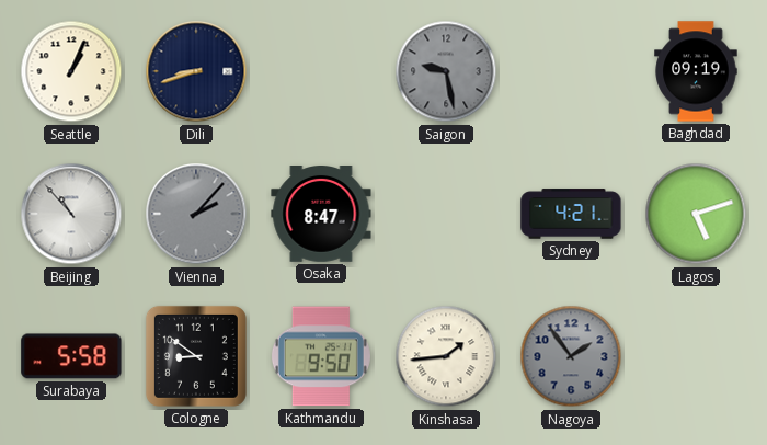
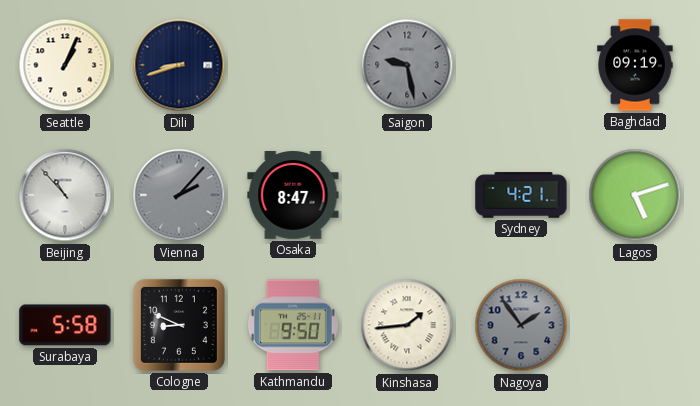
Cologne: 8:51 -> 8:49
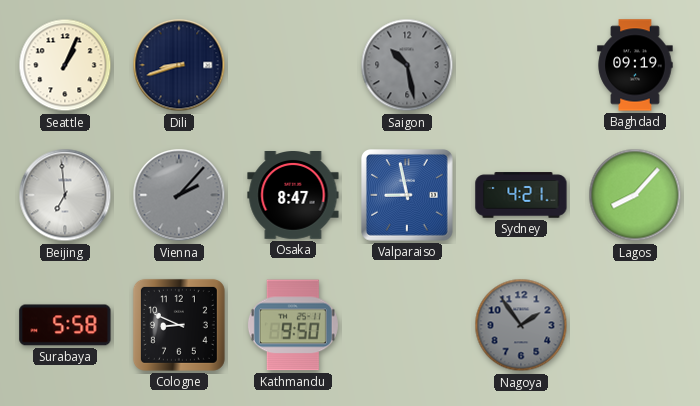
Saigon: 9:28 -> 10:28
Beijing: 10:53 -> 6:59
Valparaiso: none -> 8:58
Lagos: 5:12 -> 8:07
Kinshasa: 1:44 -> none
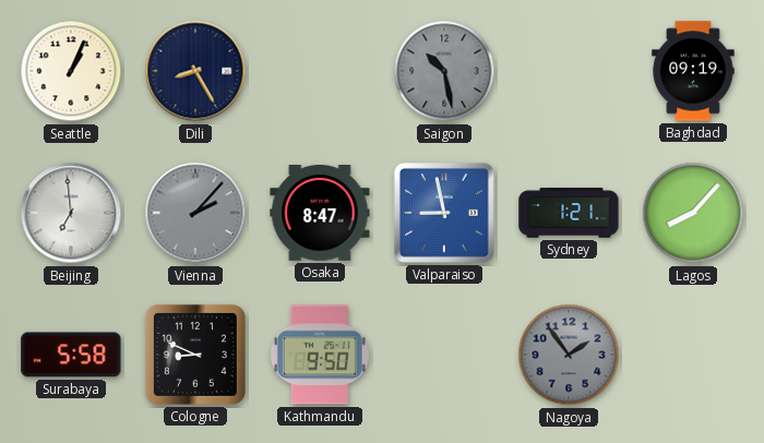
Dili: 8:42 -> 8:25
Sydney: 4:21 -> 1:21
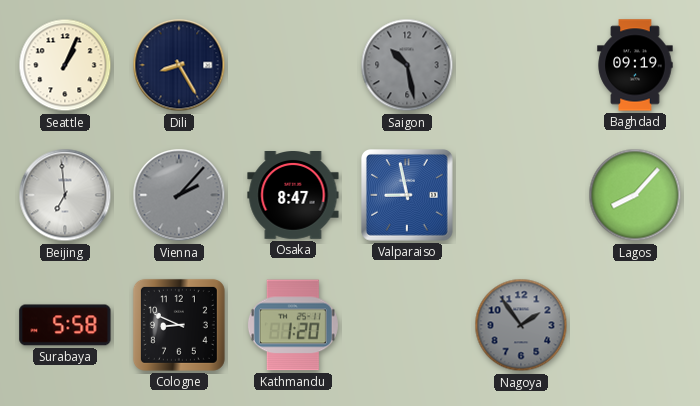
Sydney: 1:21 -> none
Kathmandu: 9:50 -> 1:20
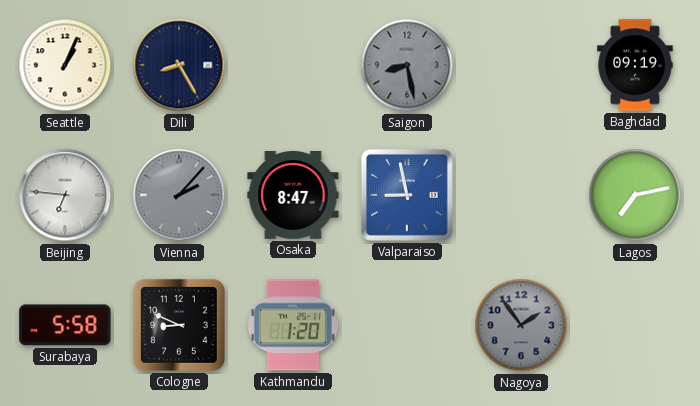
Saigon: 10:28 -> 8:28
Beijing: 6:59 -> 6:46
Lagos: 8:07 -> 7:13
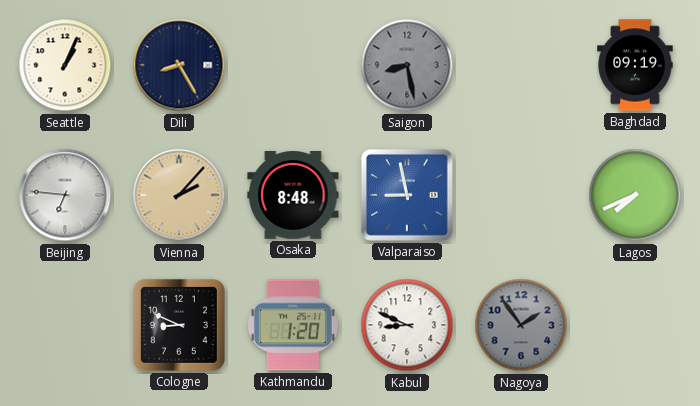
Vienna dial: grey -> champagne
Osaka: 8:47 -> 8:48
Lagos: 7:13 -> 7:41
Surabaya: 5:58 -> none
Kabul: none -> 8:49
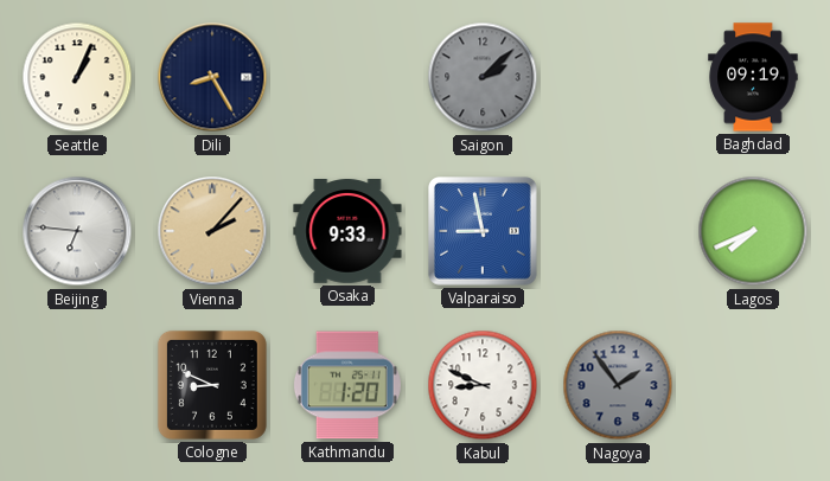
Saigon: 8:28 -> 2:08
Osaka: 8:48 -> 9:33
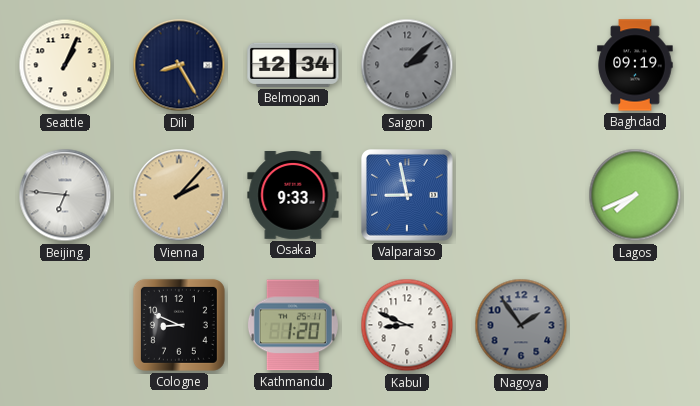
Belmopan: none -> 12:34
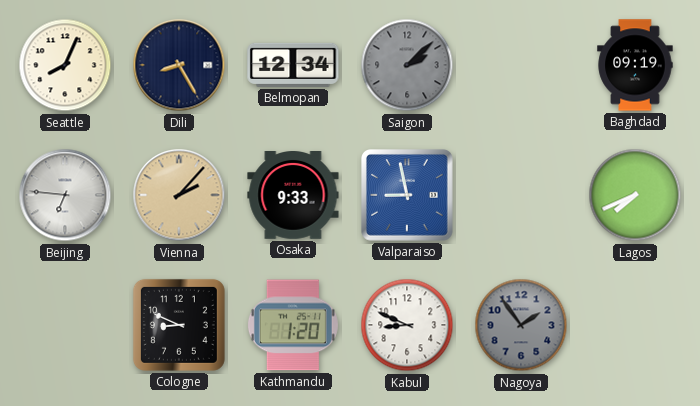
Seattle: 1:04 -> 8:04
